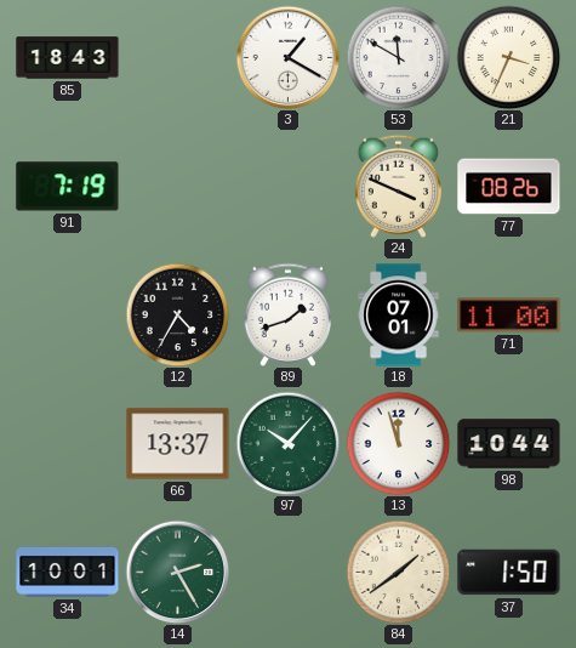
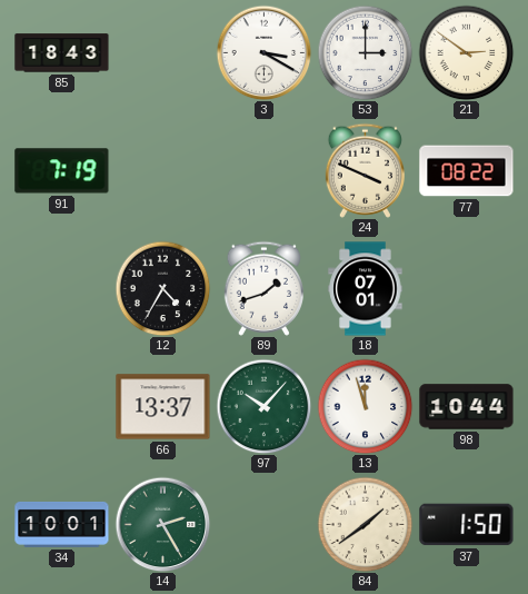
3: 1:20 -> 3:20
53: 11:50 -> 3:00
21: 3:34 -> 2:51
77: 08:26 -> 08:22
71: 11:00 -> none
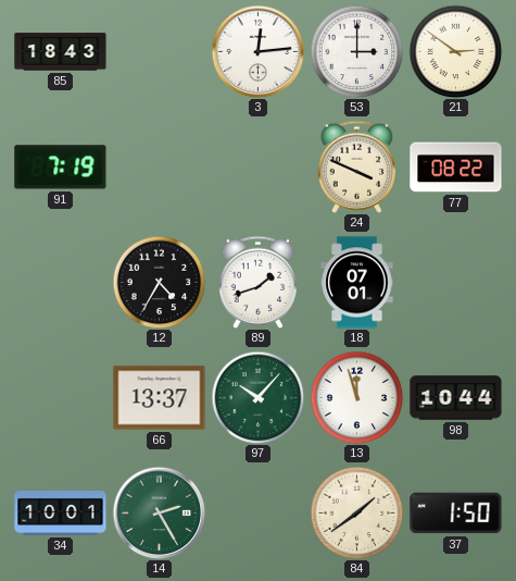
3: 3:20 -> 12:14
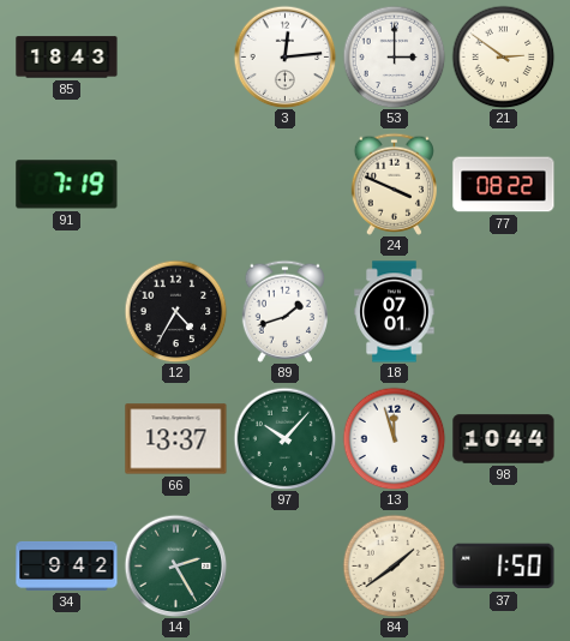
34: 10:01 -> 9:42
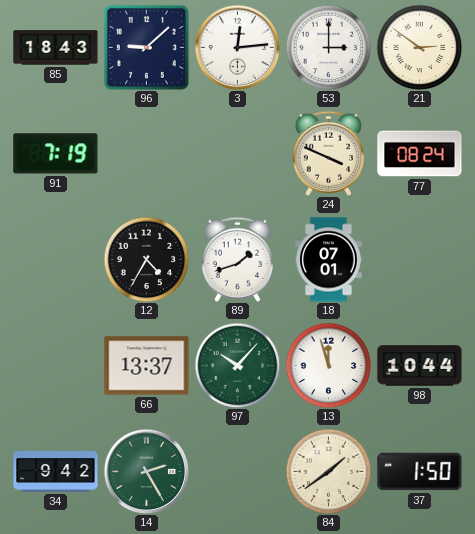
96: none -> 9:08
77: 08:22 -> 08:24
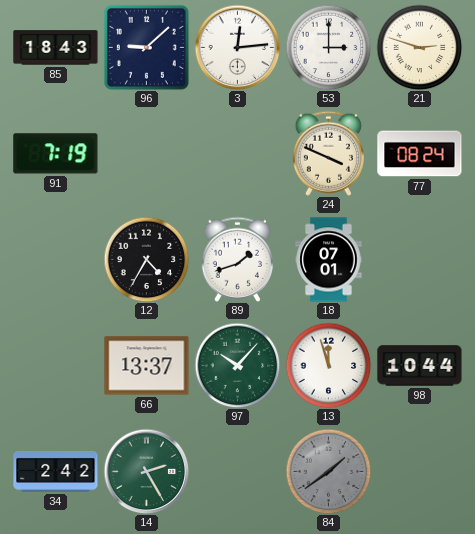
21: 2:51 -> 2:48
34: 9:42 -> 2:42
84 dial: cream -> grey
37: 1:50 -> none
